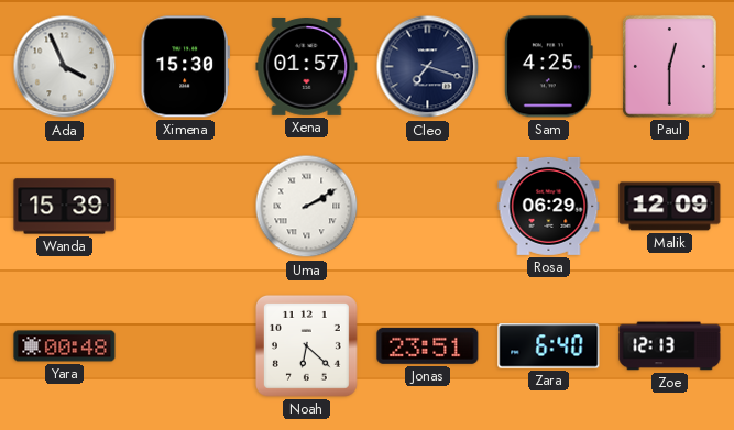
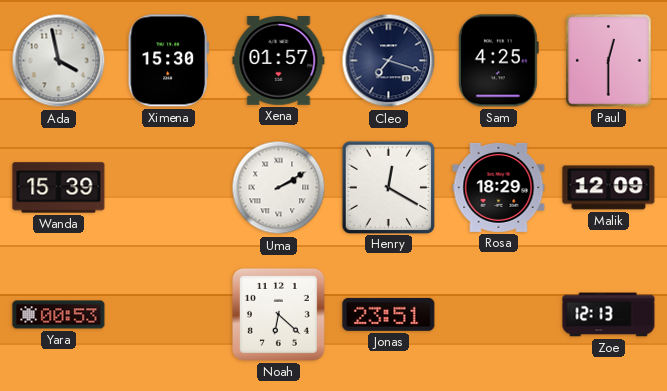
Ada: 3:56 -> 3:58
Henry: none -> 12:20
Rosa: 06:29 -> 18:29
Yara: 00:48 -> 00:53
Zara: 6:40 -> none
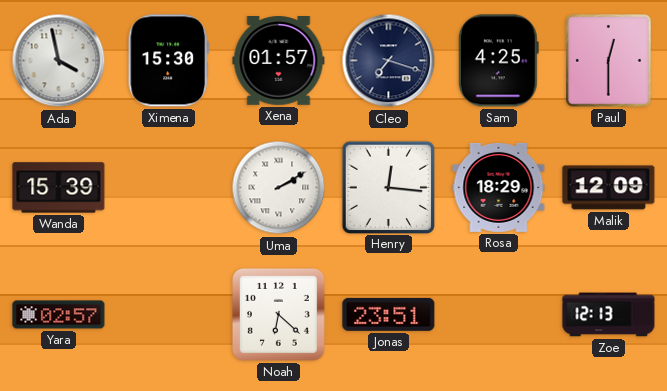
Henry: 12:20 -> 12:16
Yara: 00:53 -> 02:57
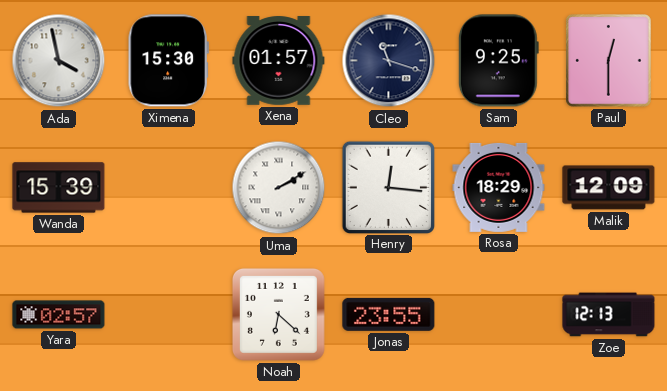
Cleo: 7:18 -> 11:18
Sam: 4:25 -> 9:25
Jonas: 23:51 -> 23:55
